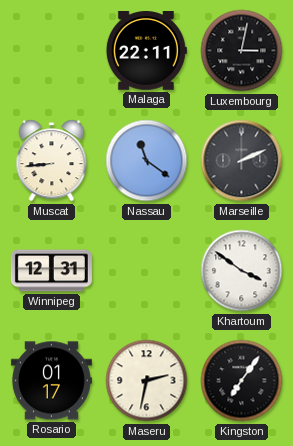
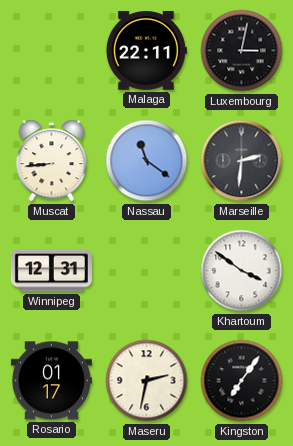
Marseille: 2:11 -> 2:31
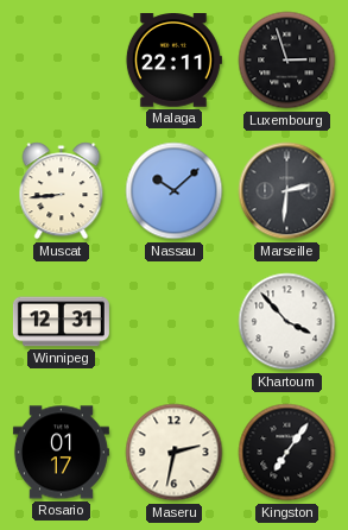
Luxembourg: 3:02 -> 2:57
Nassau: 11:21 -> 10:08
Khartoum: 3:51 -> 3:53
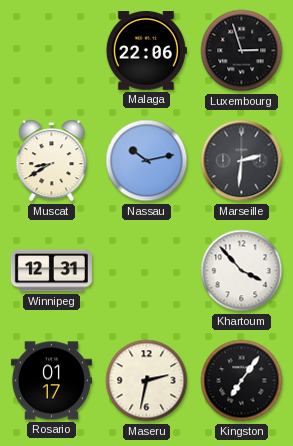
Malaga: 22:11 -> 22:06
Muscat: 8:44 -> 8:40
Nassau: 10:08 -> 10:13
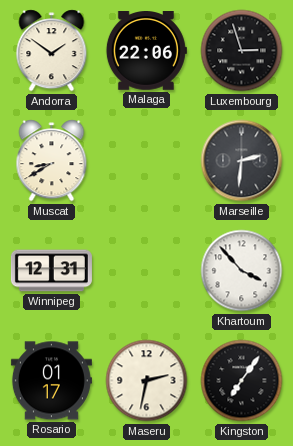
Andorra: none -> 1:51
Nassau: 10:13 -> none
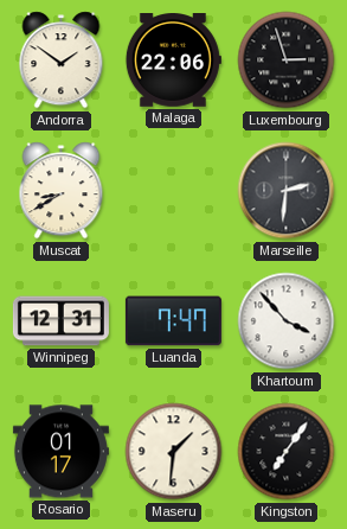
Luanda: none -> 7:47
Maseru: 2:32 -> 1:31
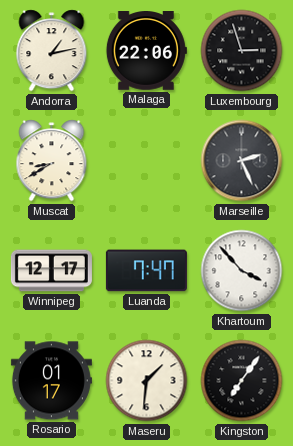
Andorra: 1:51 -> 1:13
Marseille: 2:31 -> 2:26
Winnipeg: 12:31 -> 12:17
